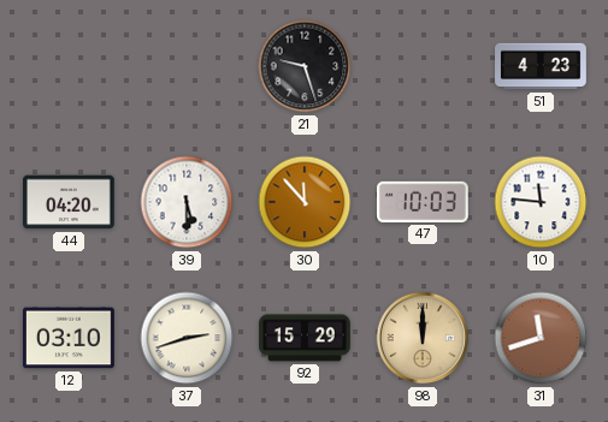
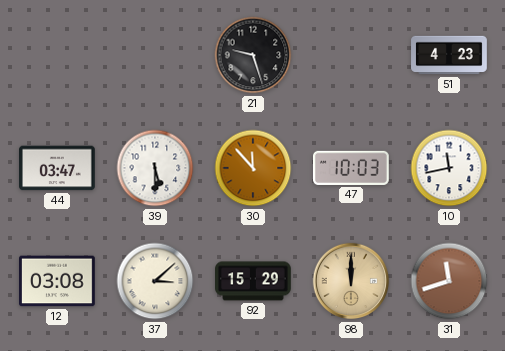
44: 04:20 -> 03:47
10: 11:46 -> 11:43
12: 03:10 -> 03:08
37: 2:42 -> 3:08
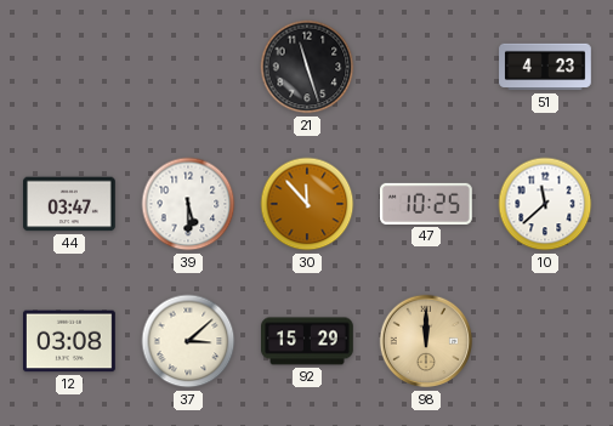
21: 9:27 -> 11:27
47: 10:03 -> 10:25
10: 11:43 -> 11:38
31: 11:42 -> none
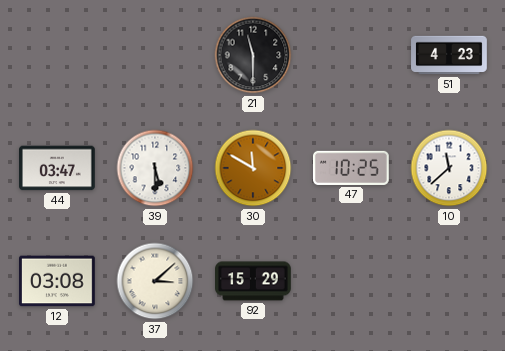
21: 11:27 -> 11:30
30: 11:53 -> 11:50
98: 12:00 -> none
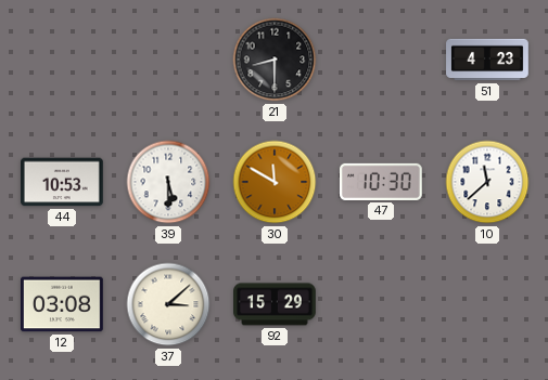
21: 11:30 -> 8:30
44: 03:47 -> 10:53
47: 10:25 -> 10:30
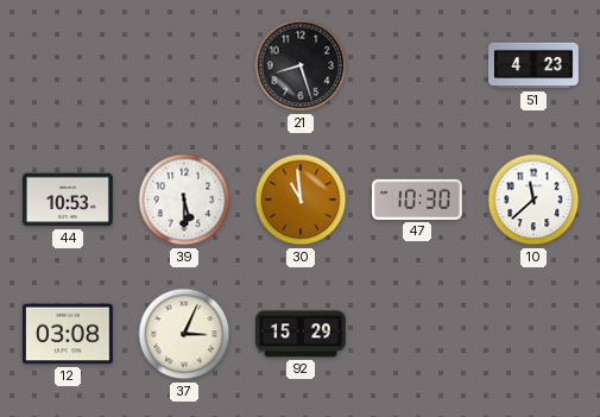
21: 8:30 -> 8:27
30: 11:50 -> 10:59
37: 3:08 -> 3:04
